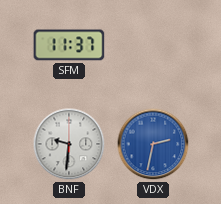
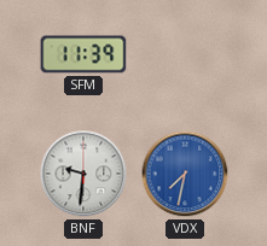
SFM: 11:37 -> 11:39
VDX: 2:32 -> 7:32
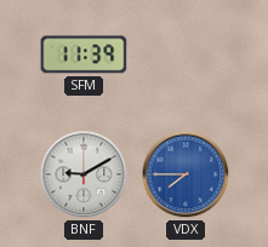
BNF: 9:31 -> 9:10
VDX: 7:32 -> 7:45
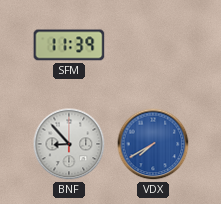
BNF: 9:10 -> 8:53
VDX: 7:45 -> 7:40
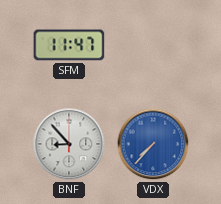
SFM: 11:39 -> 11:47
VDX: 7:40 -> 7:37
